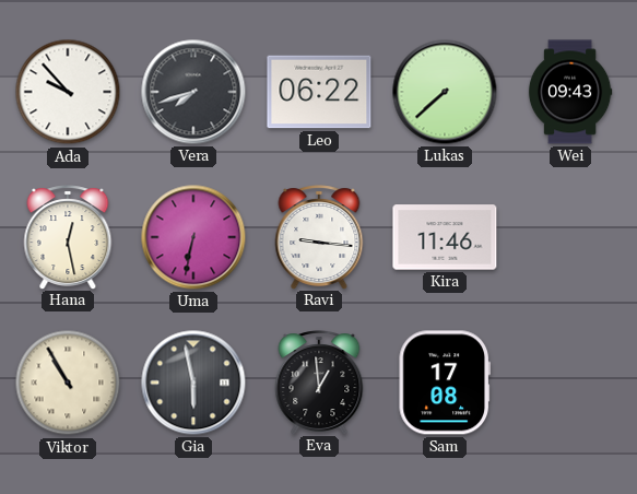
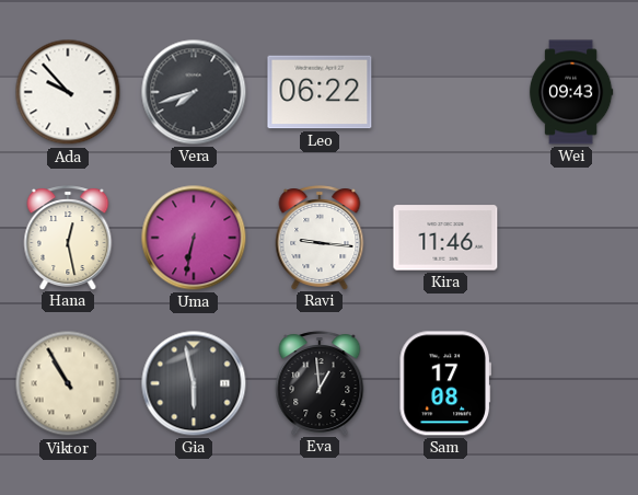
Lukas: 7:38 -> none
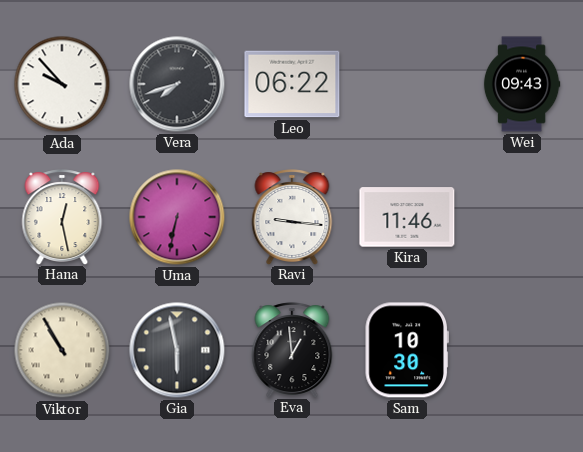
Sam: 17:08 -> 10:30
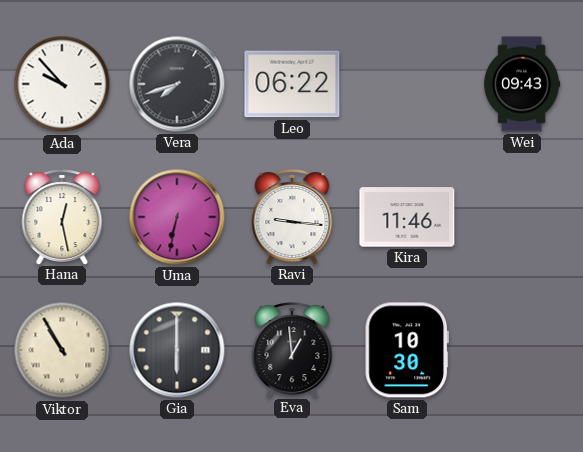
Gia: 5:58 -> 6:00
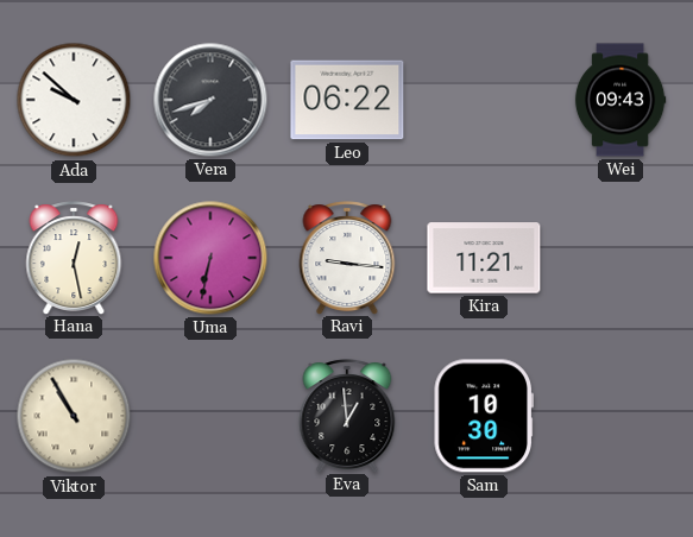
Ada: 9:53 -> 9:52
Kira: 11:46 -> 11:21
Gia: 6:00 -> none
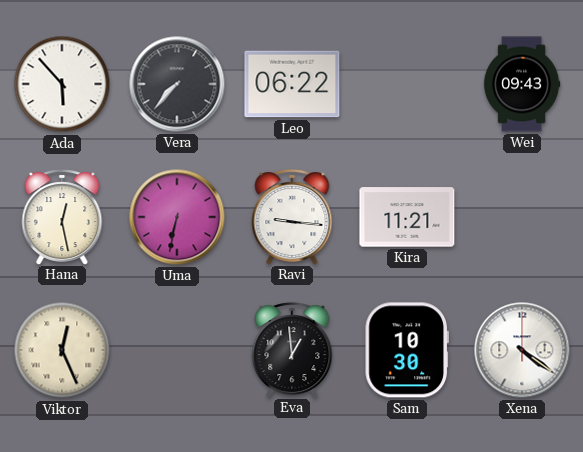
Ada: 9:52 -> 5:53
Vera: 7:42 -> 7:37
Viktor: 10:55 -> 12:26
Xena: none -> 4:21
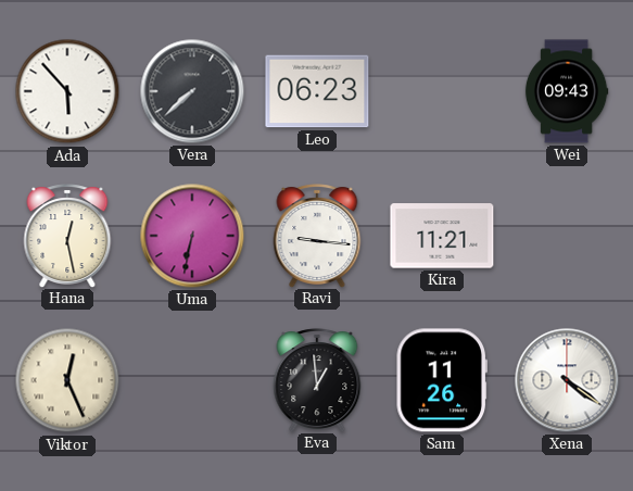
Vera: 7:37 -> 7:38
Leo: 06:22 -> 06:23
Sam: 10:30 -> 11:26
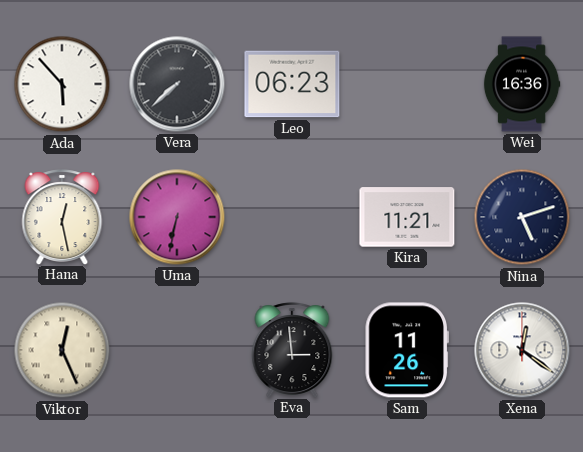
Wei: 09:43 -> 16:36
Ravi: 9:16 -> none
Nina: none -> 5:12
Eva: 12:59 -> 2:59
Xena: 4:21 -> 12:21
